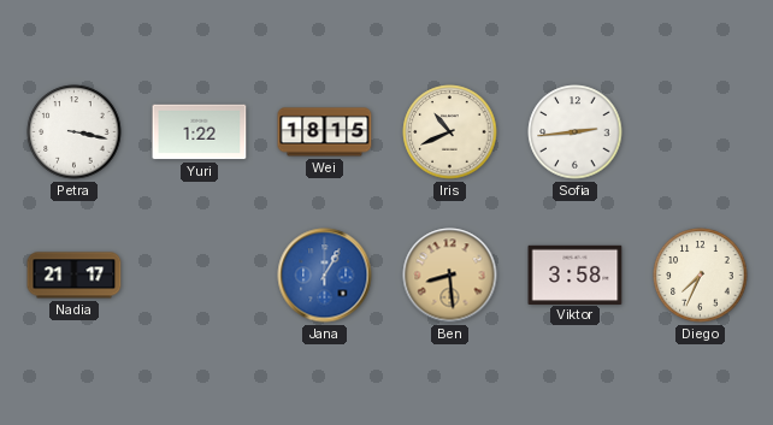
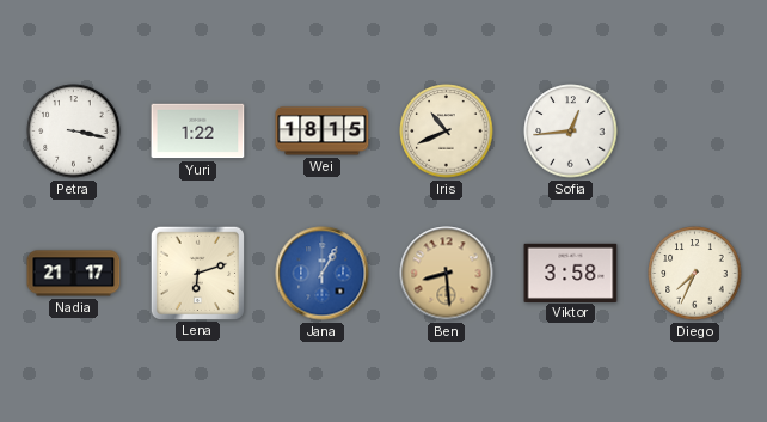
Sofia: 2:44 -> 12:44
Lena: none -> 6:12
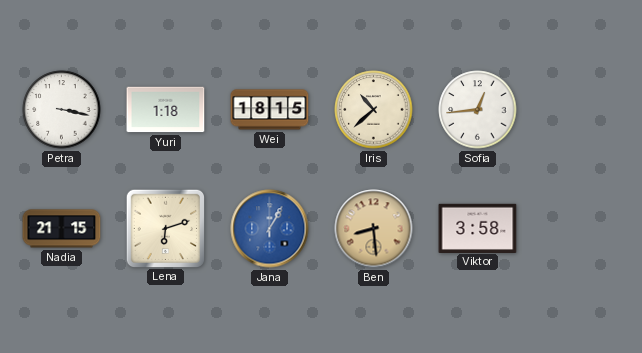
Yuri: 1:22 -> 1:18
Iris: 10:41 -> 10:38
Nadia: 21:17 -> 21:15
Diego: 7:34 -> none
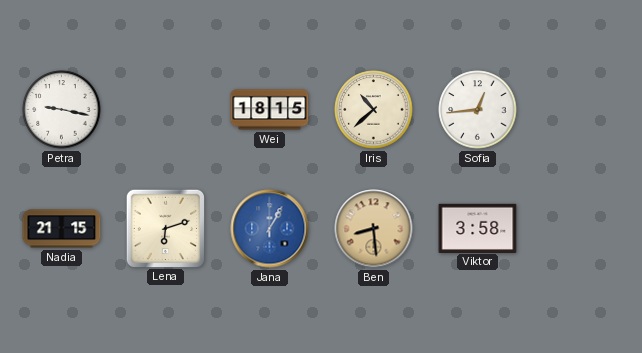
Petra: 3:17 -> 9:17
Yuri: 1:18 -> none
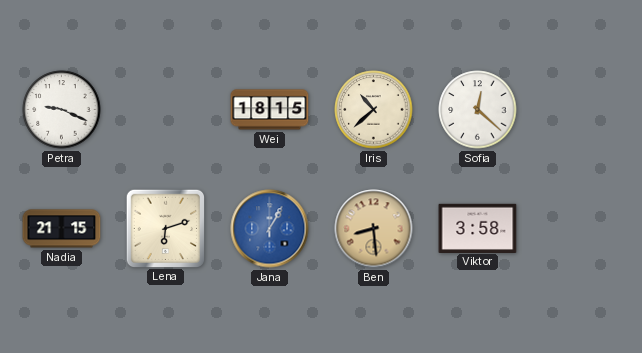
Petra: 9:17 -> 9:19
Sofia: 12:44 -> 12:22
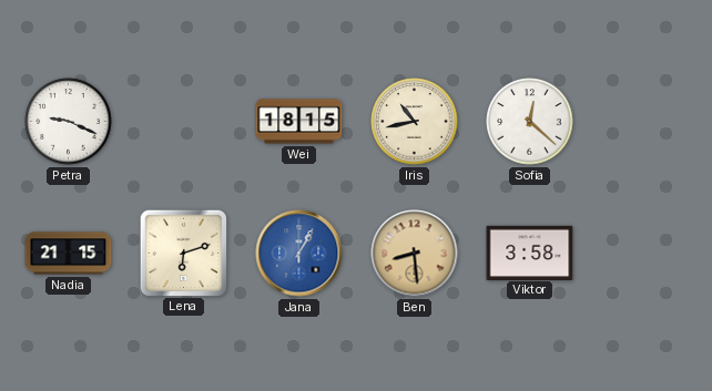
Iris: 10:38 -> 10:43
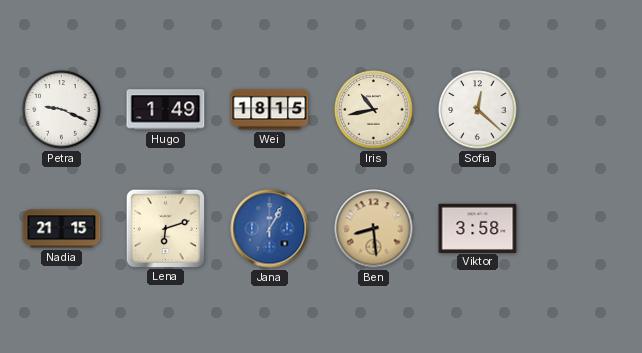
Hugo: none -> 1:49
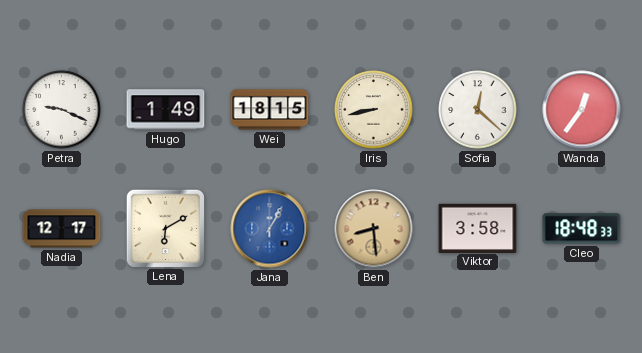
Iris: 10:43 -> 8:43
Wanda: none -> 12:36
Nadia: 21:15 -> 12:17
Lena: 6:12 -> 6:10
Cleo: none -> 18:48
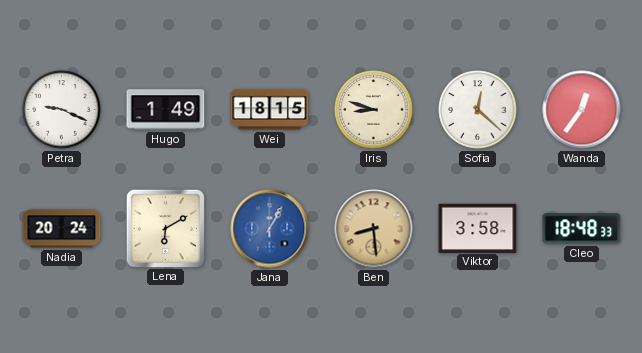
Iris: 8:43 -> 8:48
Nadia: 12:17 -> 20:24
